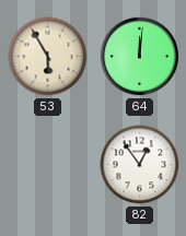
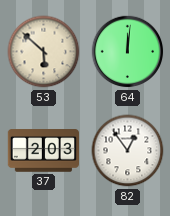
53: 5:55 -> 5:52
37: none -> 2:03
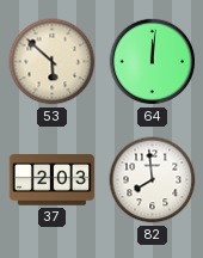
82: 12:54 -> 7:59
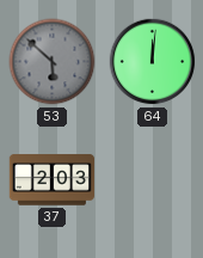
53 dial: cream -> grey
82: 7:59 -> none
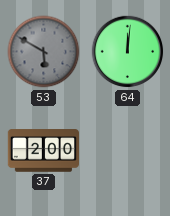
53: 5:52 -> 5:50
37: 2:03 -> 2:00
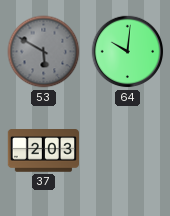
64: 12:01 -> 10:01
37: 2:00 -> 2:03
